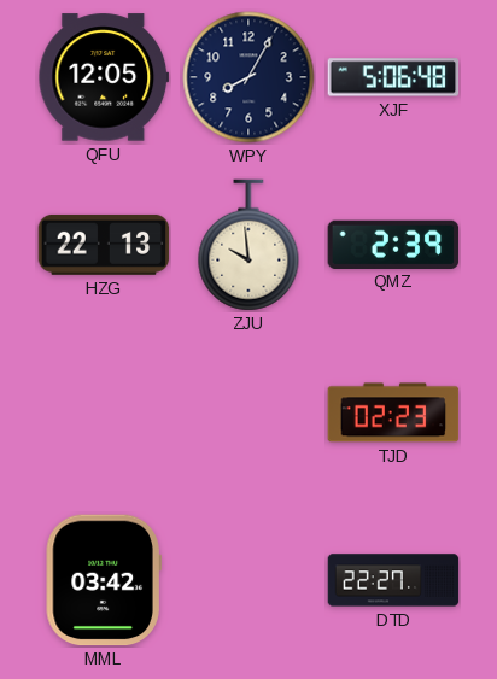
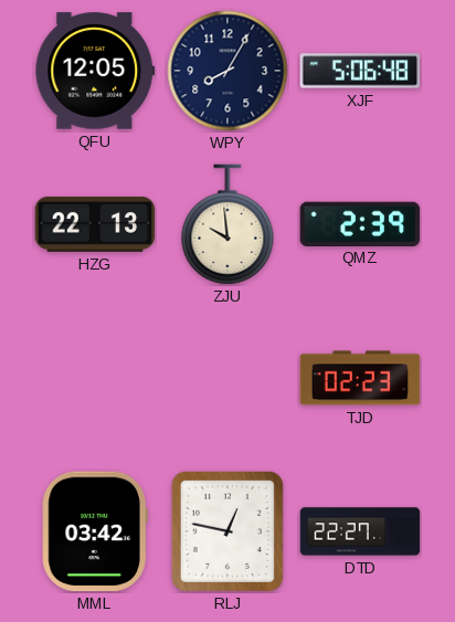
RLJ: none -> 12:47
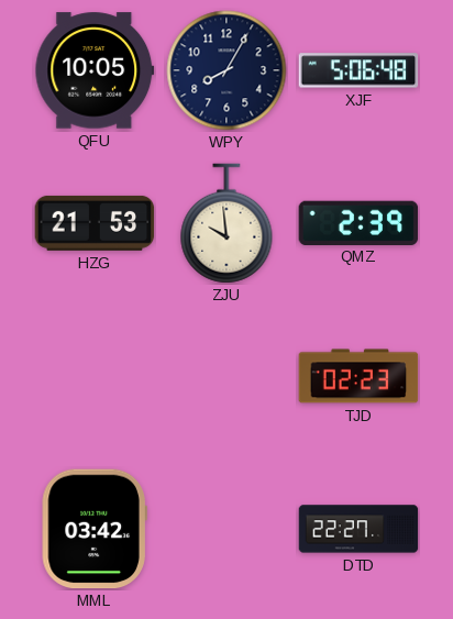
QFU: 12:05 -> 10:05
HZG: 22:13 -> 21:53
RLJ: 12:47 -> none
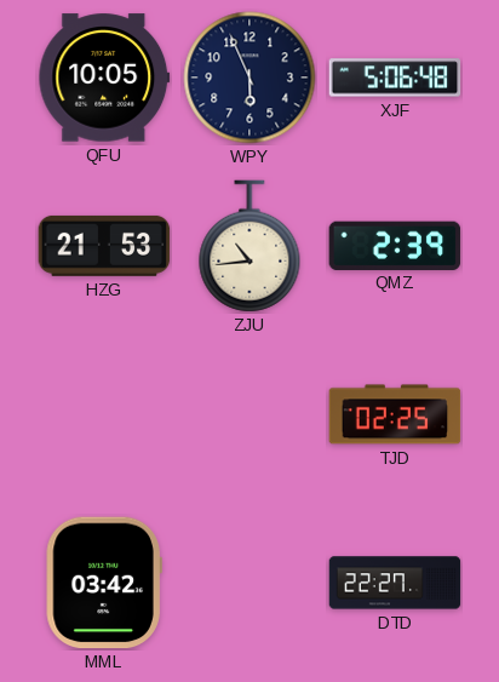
WPY: 8:05 -> 5:56
ZJU: 9:59 -> 10:44
TJD: 02:23 -> 02:25
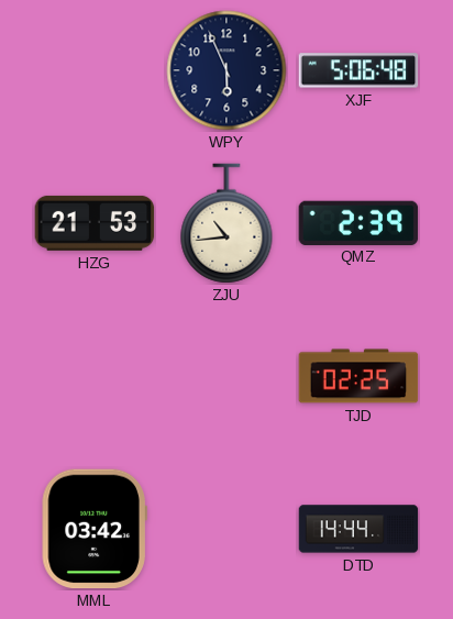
QFU: 10:05 -> none
DTD: 22:27 -> 14:44
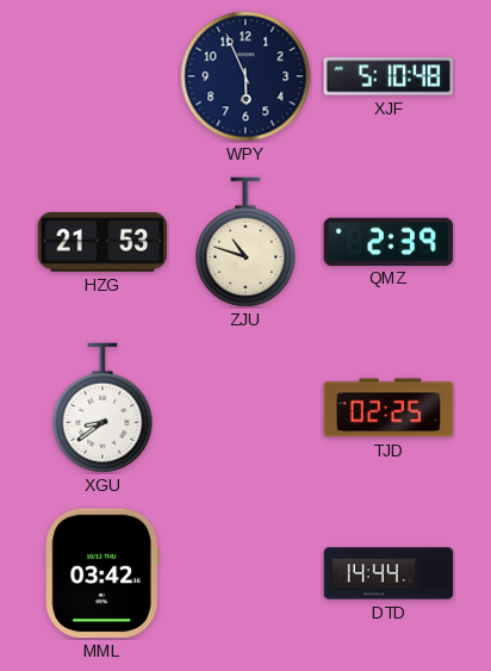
XJF: 5:06 -> 5:10
ZJU: 10:44 -> 10:48
XGU: none -> 8:39
